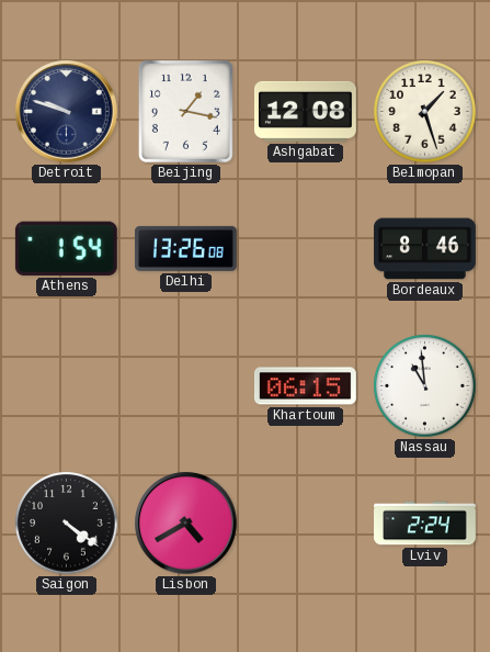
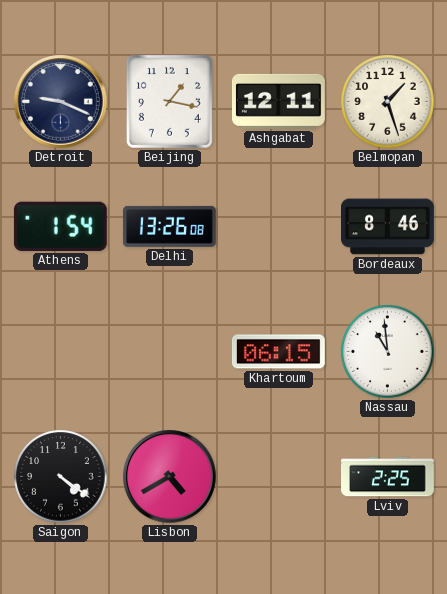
Detroit: 9:48 -> 9:19
Ashgabat: 12:08 -> 12:11
Lviv: 2:24 -> 2:25
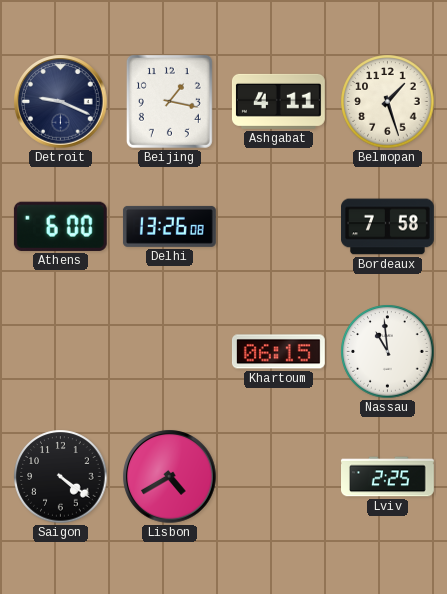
Ashgabat: 12:11 -> 4:11
Athens: 1:54 -> 6:00
Bordeaux: 8:46 -> 7:58
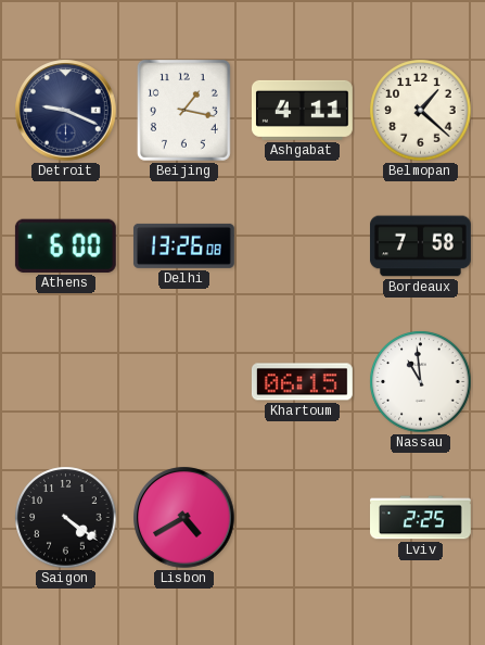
Belmopan: 1:27 -> 1:22
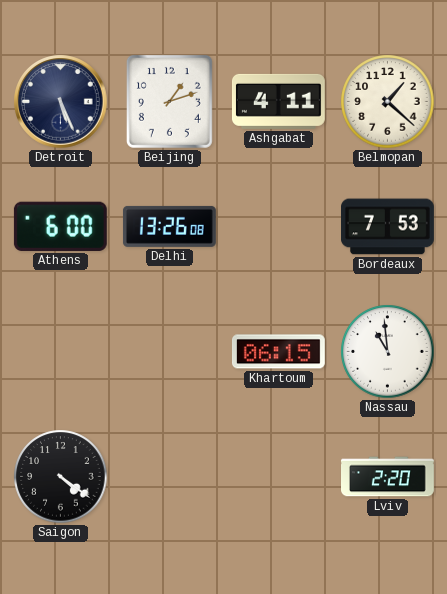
Detroit: 9:19 -> 5:26
Beijing: 1:17 -> 1:12
Bordeaux: 7:58 -> 7:53
Lisbon: 4:40 -> none
Lviv: 2:25 -> 2:20
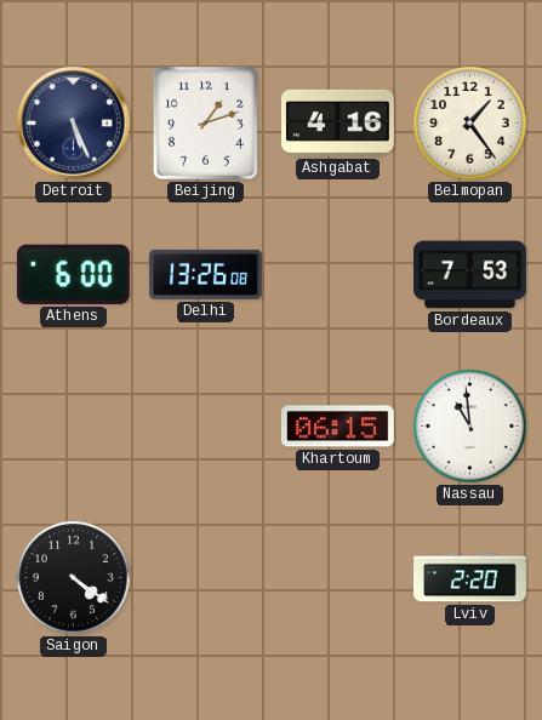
Ashgabat: 4:11 -> 4:16
Belmopan: 1:22 -> 1:24
